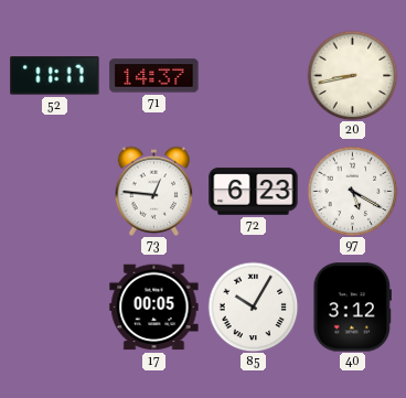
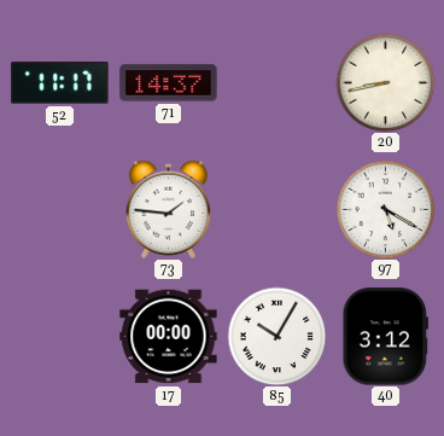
73: 12:46 -> 1:46
72: 6:23 -> none
17: 00:05 -> 00:00
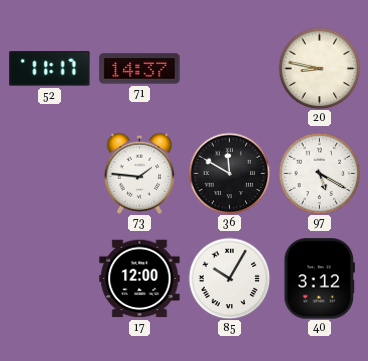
20: 8:43 -> 8:47
36: none -> 11:50
17: 00:00 -> 12:00
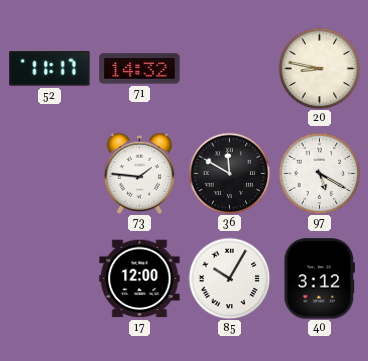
71: 14:37 -> 14:32
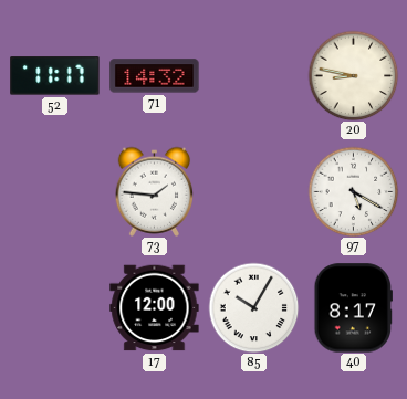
36: 11:50 -> none
40: 3:12 -> 8:17
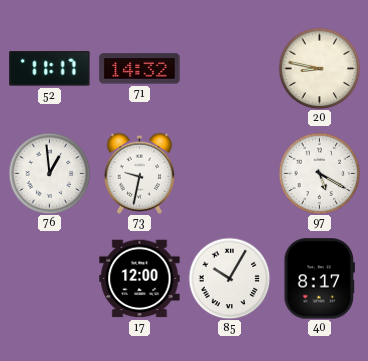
76: none -> 12:59
73: 1:46 -> 9:32
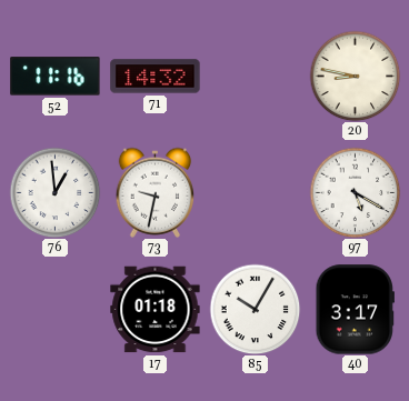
52: 11:17 -> 11:16
17: 12:00 -> 01:18
40: 8:17 -> 3:17
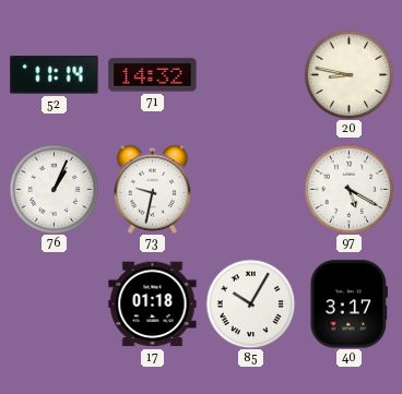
52: 11:16 -> 11:14
76: 12:59 -> 1:04
